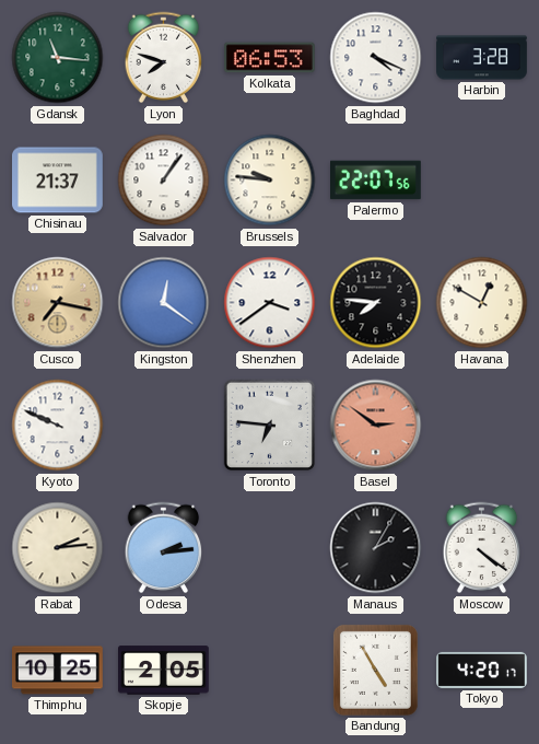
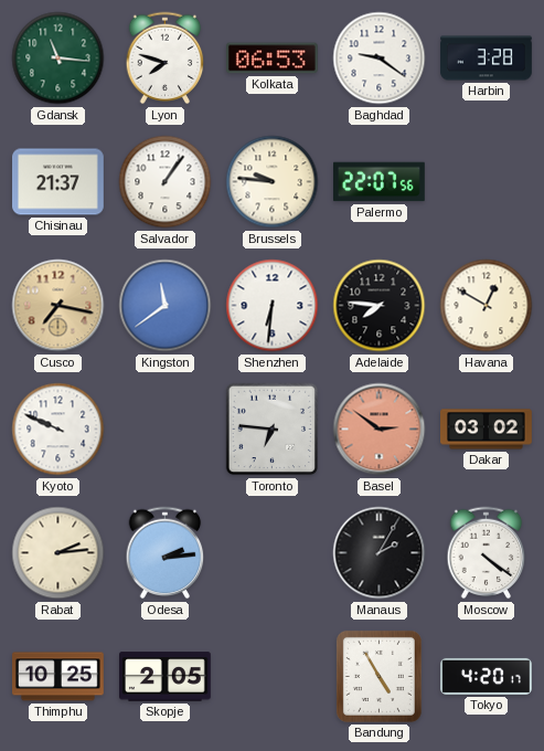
Baghdad: 4:19 -> 9:21
Kingston: 12:21 -> 11:39
Shenzhen: 3:39 -> 6:31
Dakar: none -> 03:02
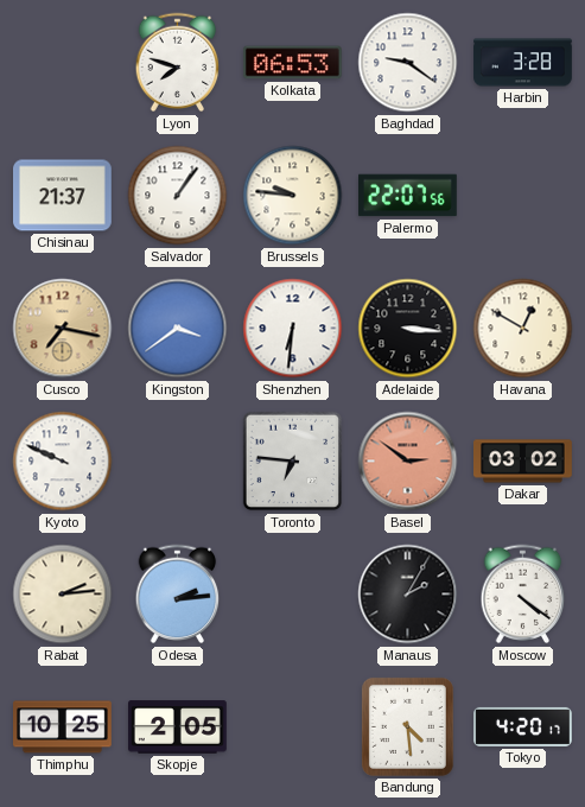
Gdansk: 11:16 -> none
Kingston: 11:39 -> 3:39
Adelaide: 7:46 -> 3:16
Bandung: 4:55 -> 4:29
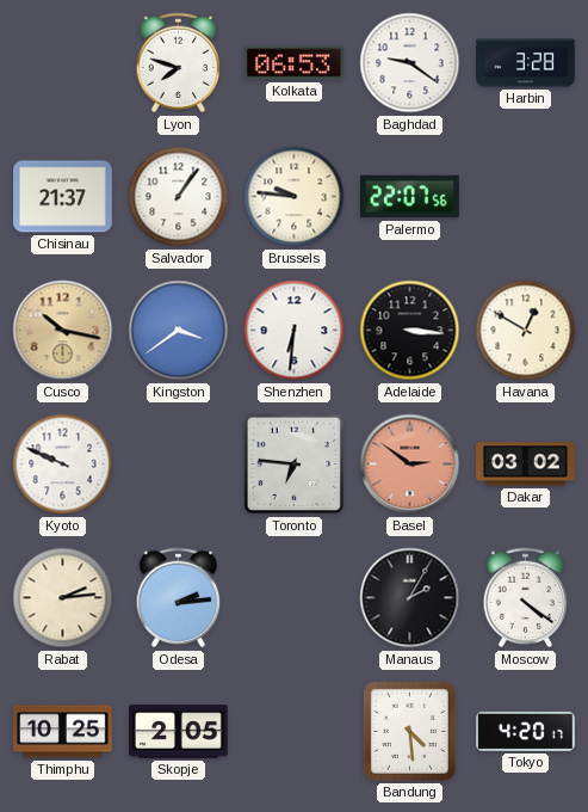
Cusco: 7:17 -> 10:17
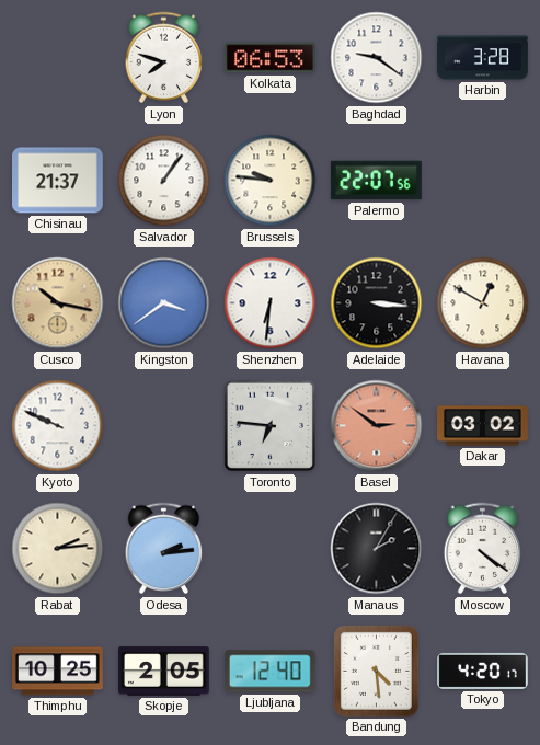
Ljubljana: none -> 12:40
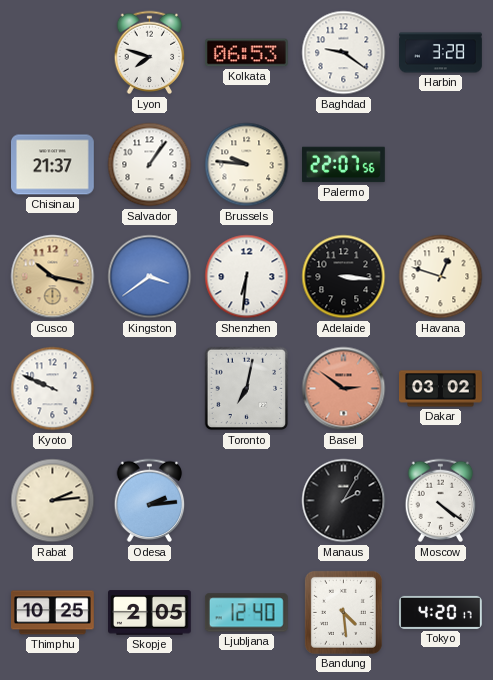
Havana: 12:50 -> 12:48
Toronto: 6:46 -> 7:02
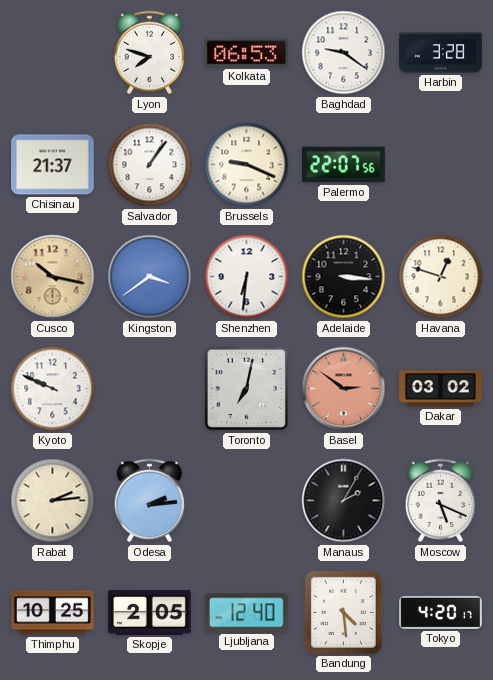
Brussels: 9:46 -> 9:19
Moscow: 4:21 -> 5:19
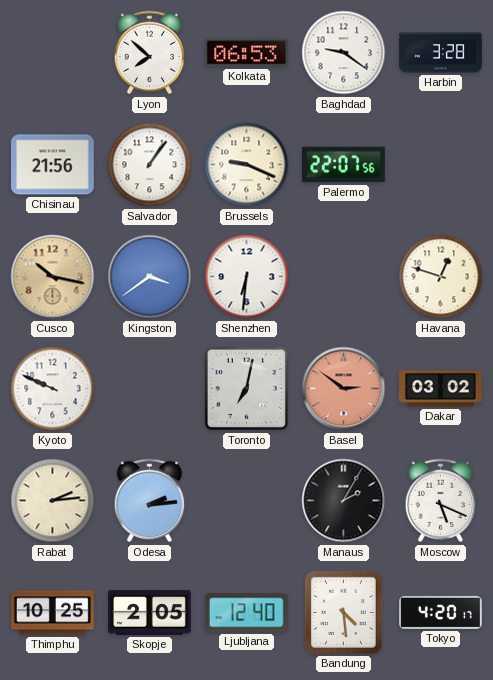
Lyon: 7:48 -> 7:52
Chisinau: 21:37 -> 21:56
Adelaide: 3:16 -> none
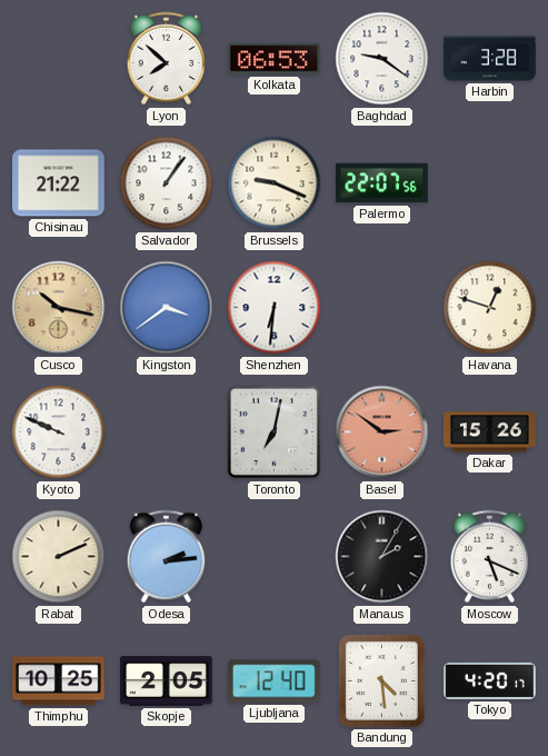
Chisinau: 21:56 -> 21:22
Dakar: 03:02 -> 15:26
Rabat: 2:14 -> 2:11
